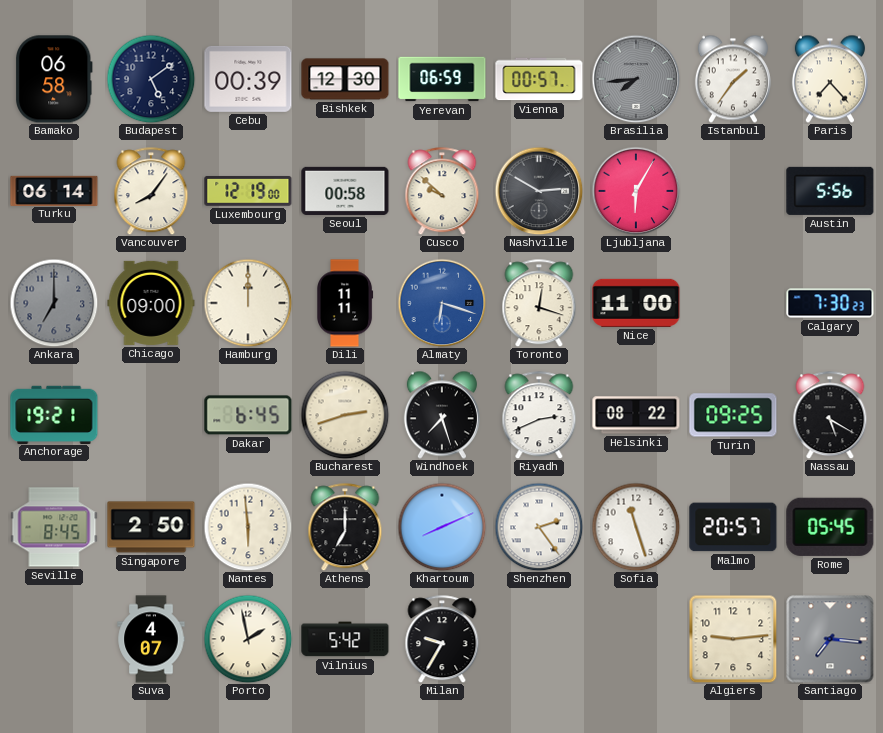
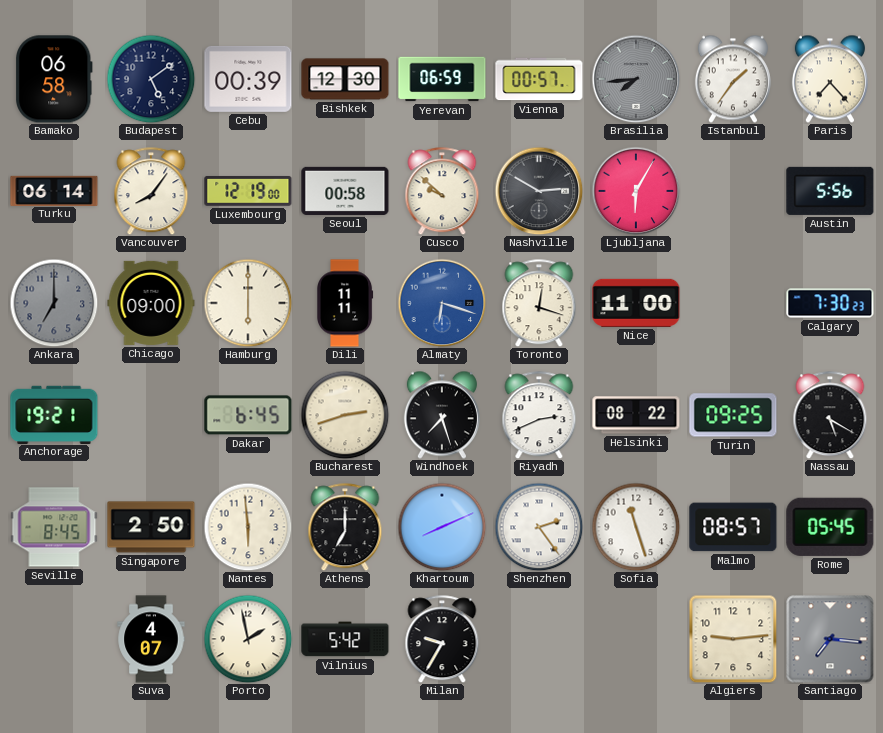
Hamburg: 12:00 -> 6:00
Malmo: 20:57 -> 08:57
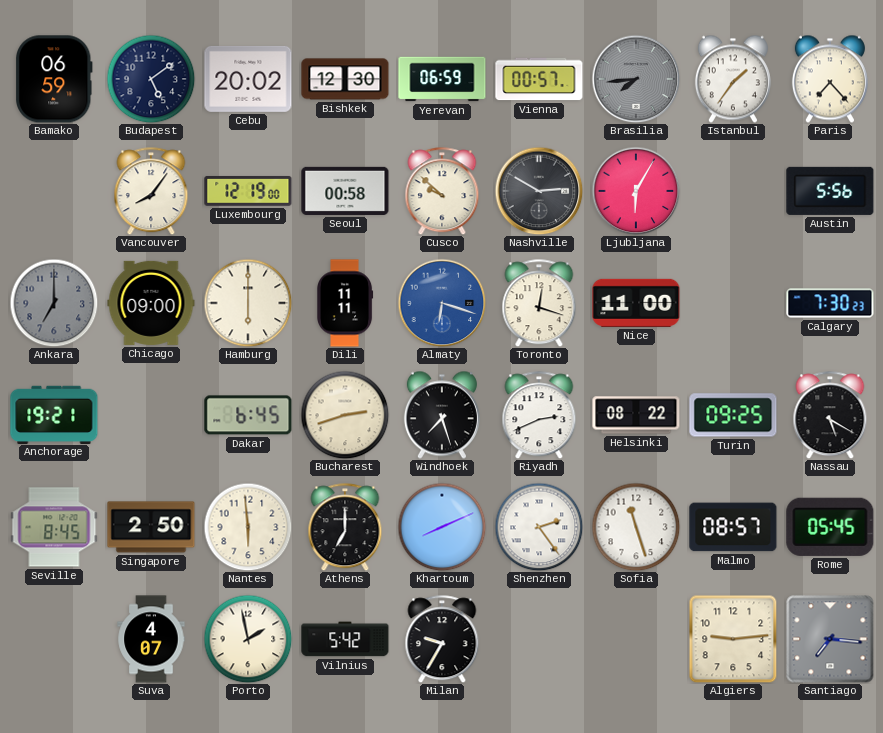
Bamako: 06:58 -> 06:59
Cebu: 00:39 -> 20:02
Turku: 06:14 -> none
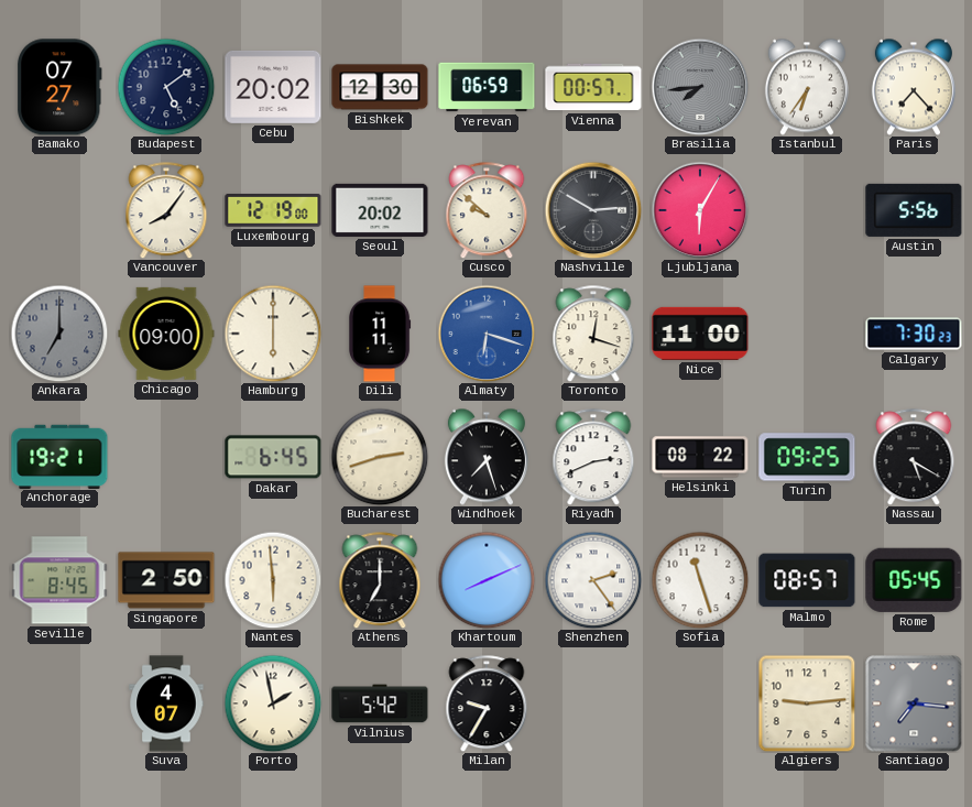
Bamako: 06:59 -> 07:27
Istanbul: 1:36 -> 6:36
Seoul: 00:58 -> 20:02
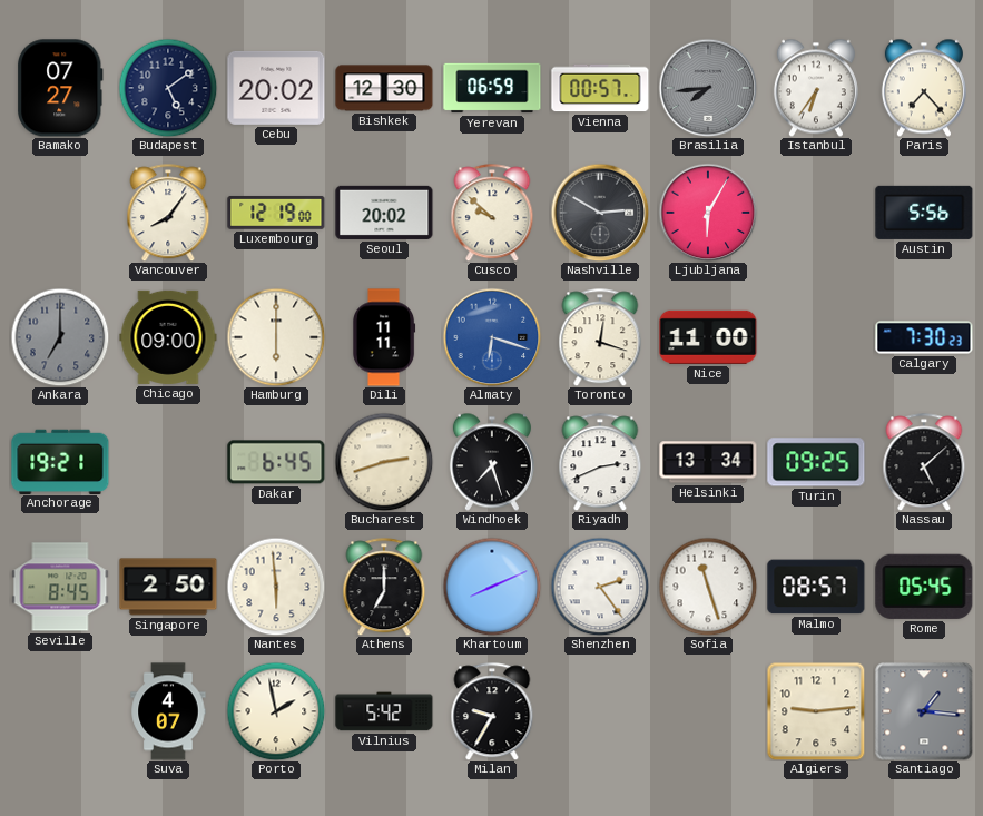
Helsinki: 08:22 -> 13:34
Nassau: 5:20 -> 5:08
Santiago: 7:16 -> 1:16
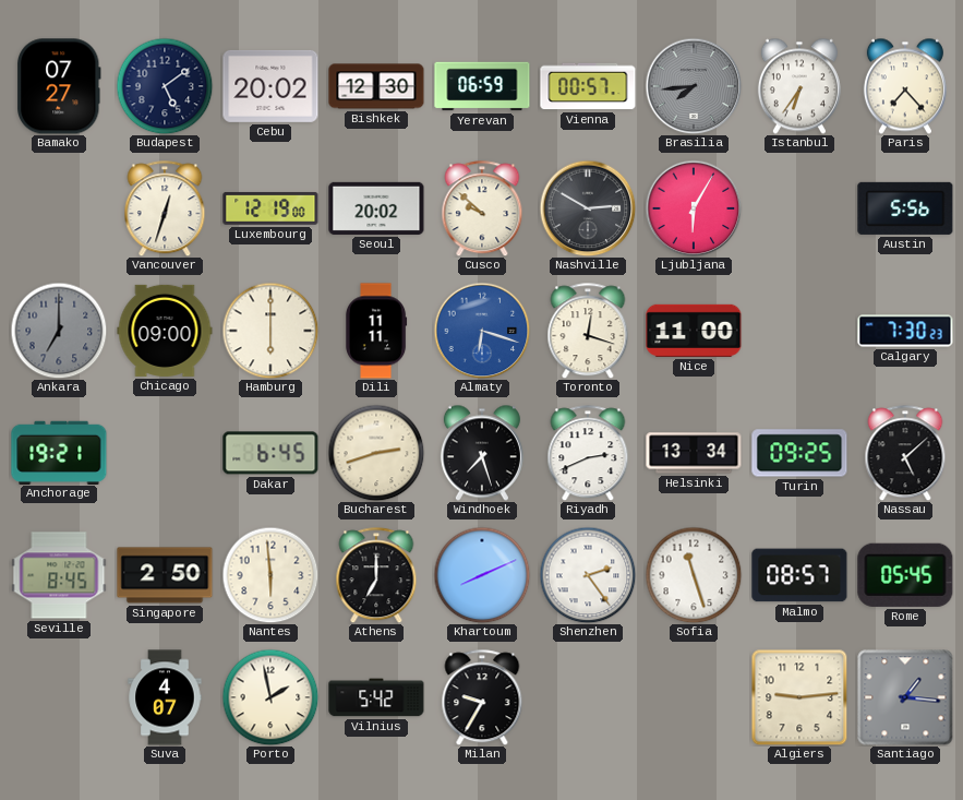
Vancouver: 8:06 -> 12:33
